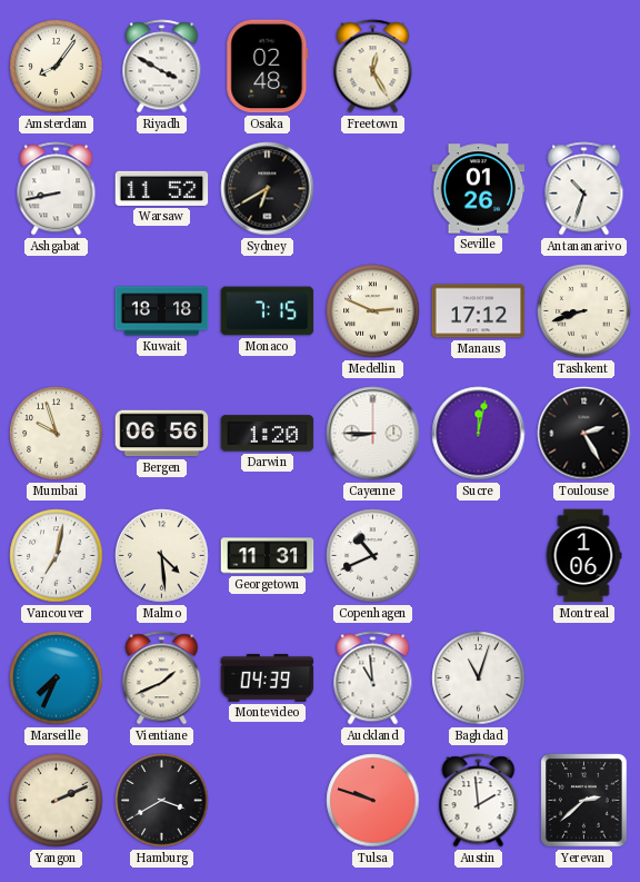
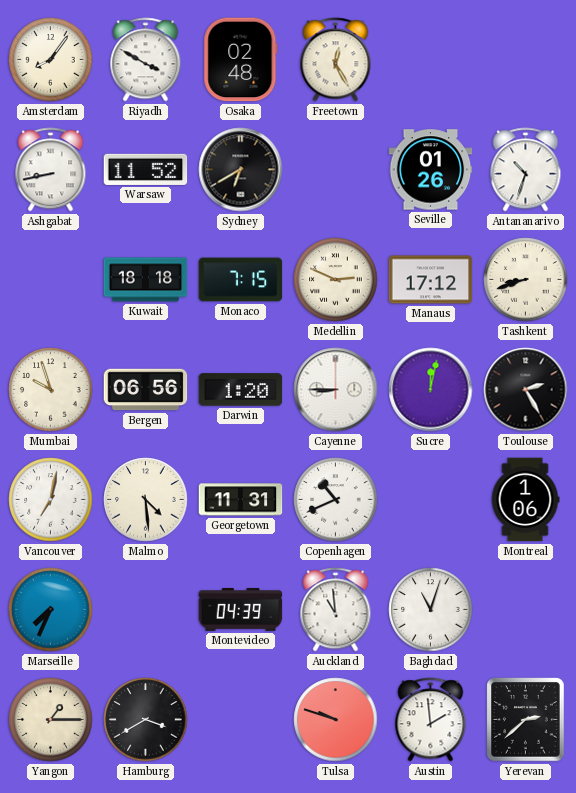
Vientiane: 1:41 -> none
Yangon: 2:11 -> 1:15
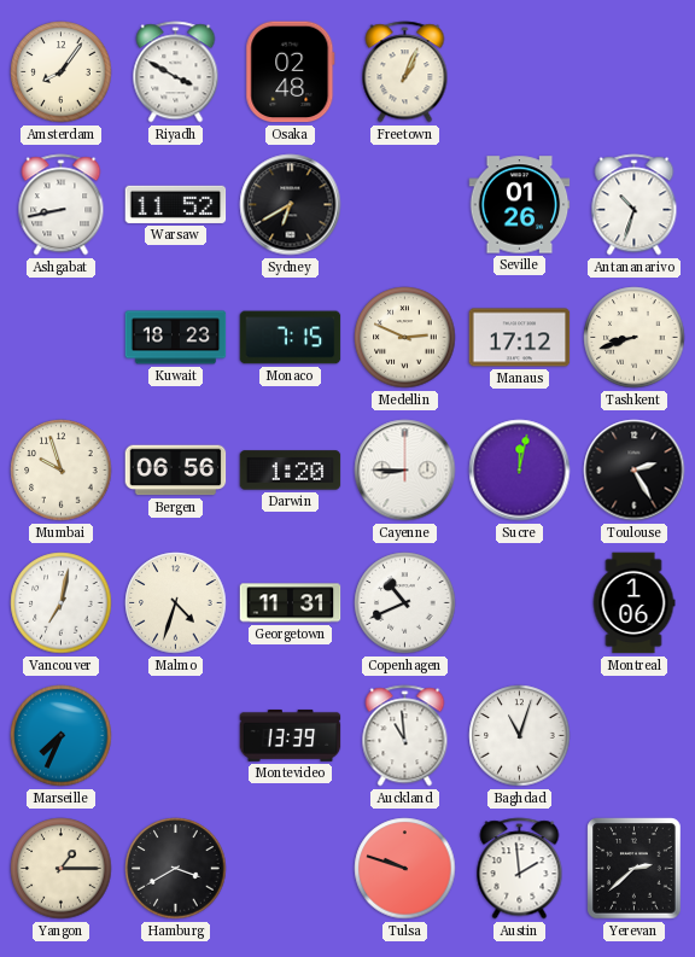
Freetown: 12:25 -> 1:04
Kuwait: 18:18 -> 18:23
Malmo: 4:29 -> 4:33
Montevideo: 04:39 -> 13:39
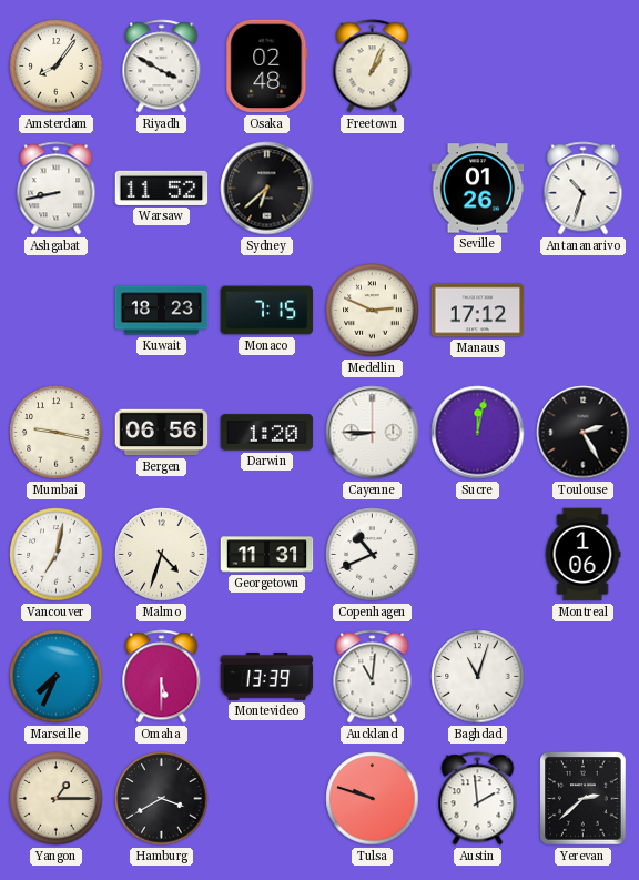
Sydney: 6:40 -> 6:38
Tashkent: 8:42 -> none
Mumbai: 9:57 -> 9:17
Omaha: none -> 5:30
Auckland: 10:59 -> 11:01
